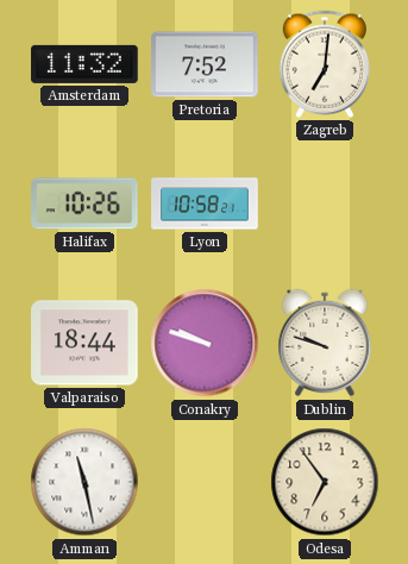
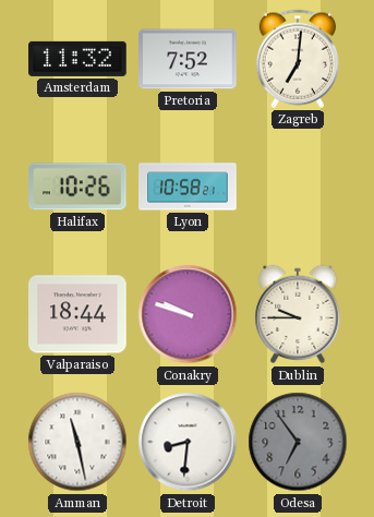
Dublin: 9:48 -> 9:45
Detroit: none -> 8:31
Odesa dial: cream -> grey
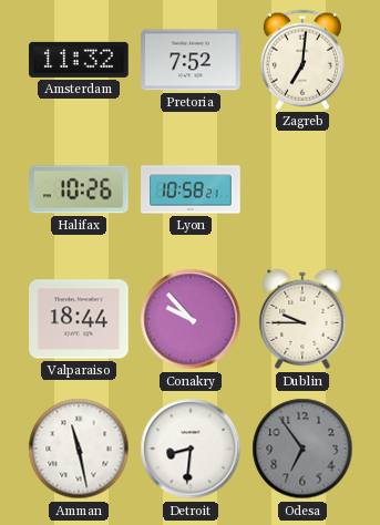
Conakry: 9:48 -> 9:53
